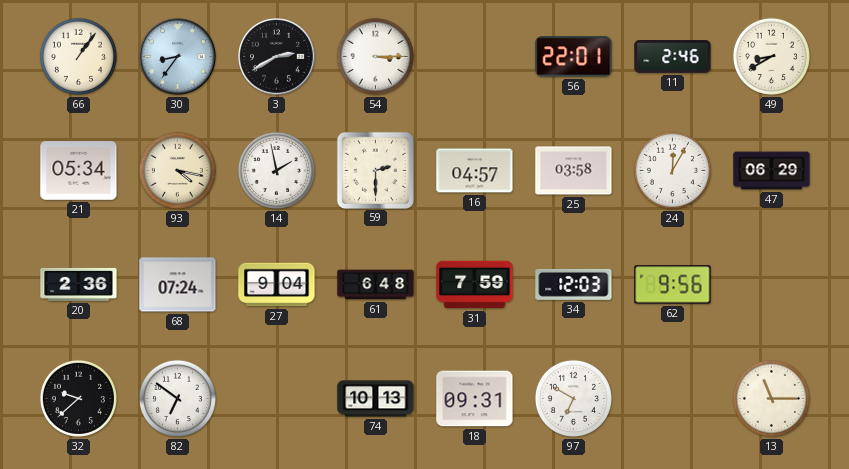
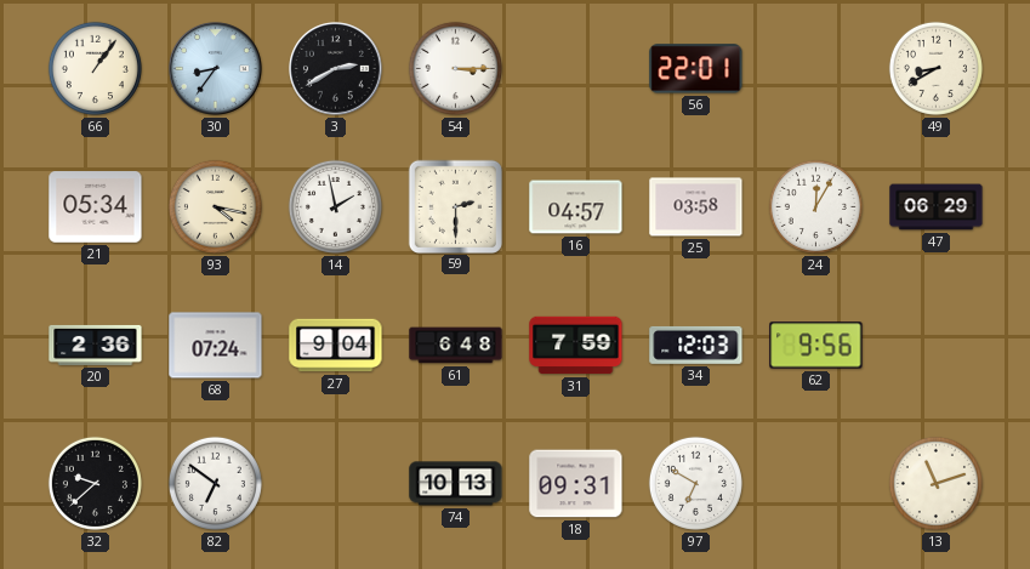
11: 2:46 -> none
13: 11:15 -> 11:12
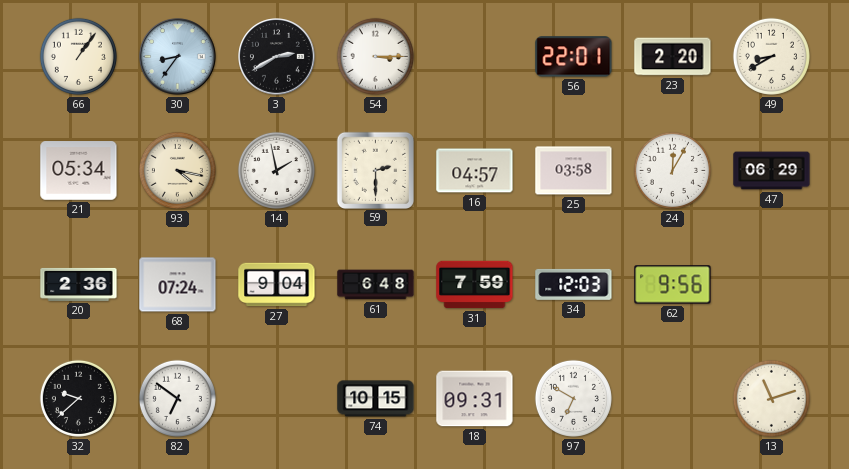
23: none -> 2:20
74: 10:13 -> 10:15
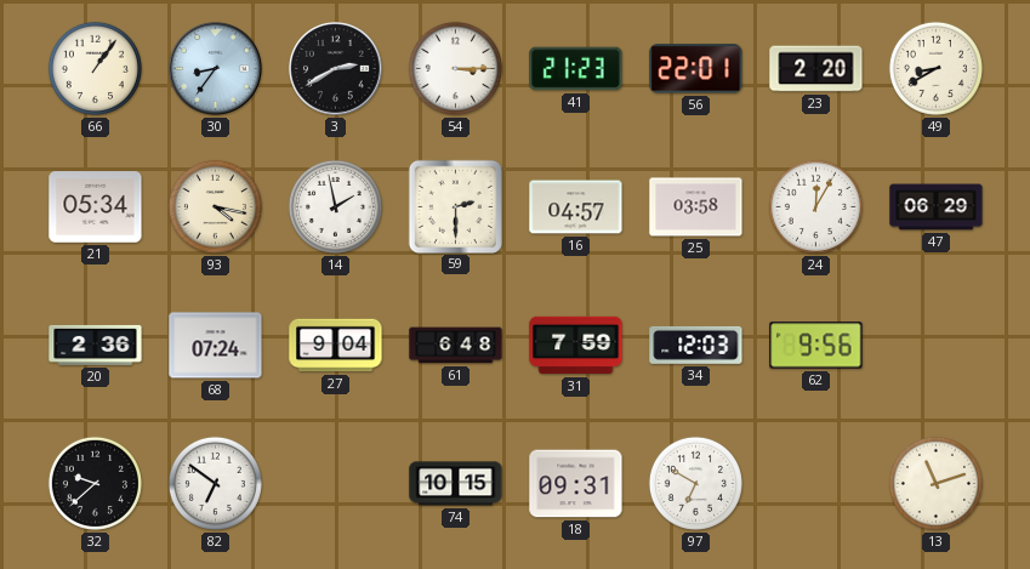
41: none -> 21:23
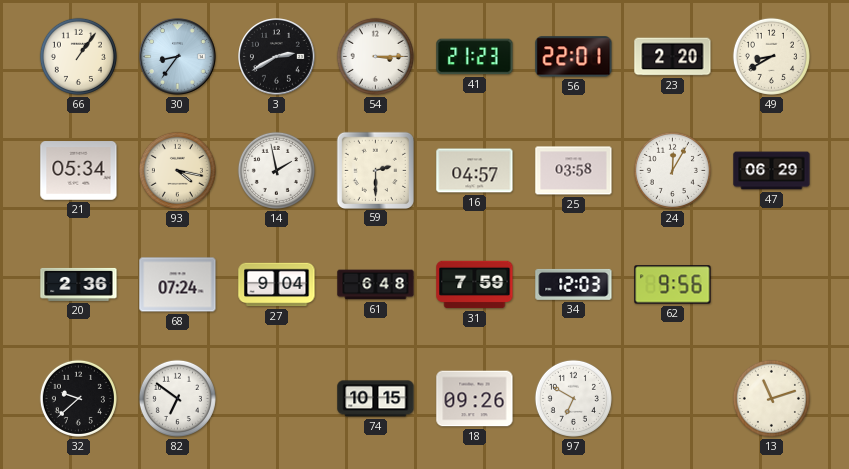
18: 09:31 -> 09:26
